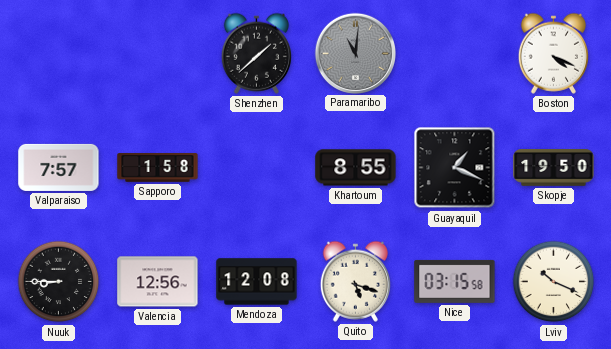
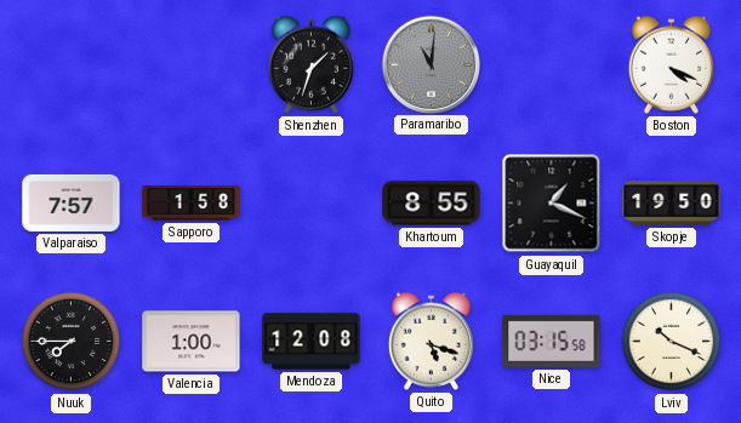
Shenzhen: 1:38 -> 1:33
Nuuk: 8:45 -> 7:45
Valencia: 12:56 -> 1:00
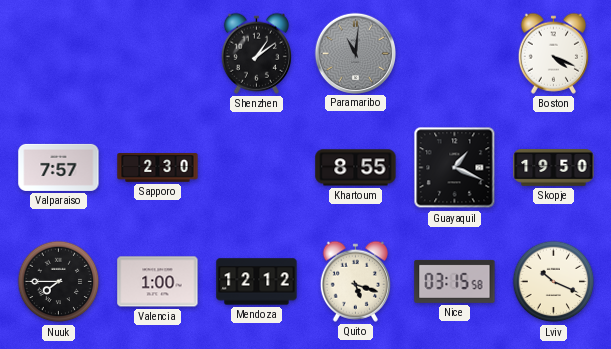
Shenzhen: 1:33 -> 1:09
Sapporo: 1:58 -> 2:30
Mendoza: 12:08 -> 12:12
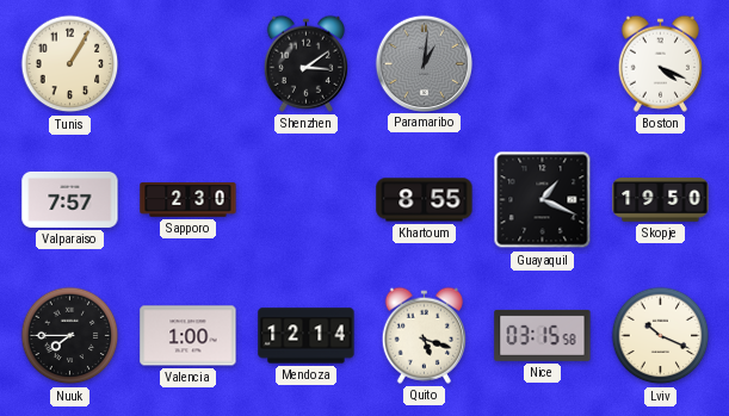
Tunis: none -> 1:05
Shenzhen: 1:09 -> 3:09
Paramaribo: 11:01 -> 1:01
Mendoza: 12:12 -> 12:14
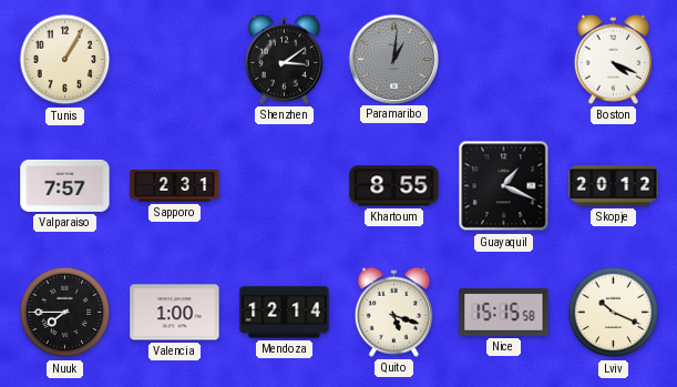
Sapporo: 2:30 -> 2:31
Skopje: 19:50 -> 20:12
Nice: 03:15 -> 15:15
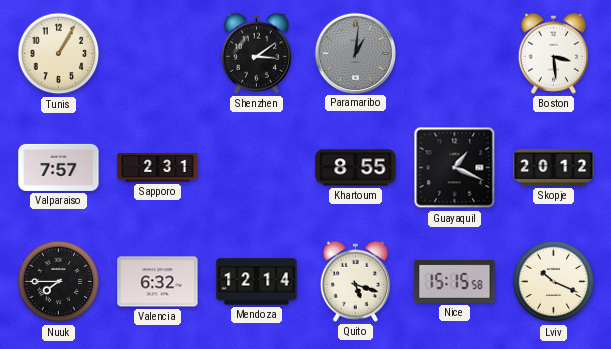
Boston: 4:19 -> 3:29
Valencia: 1:00 -> 6:32
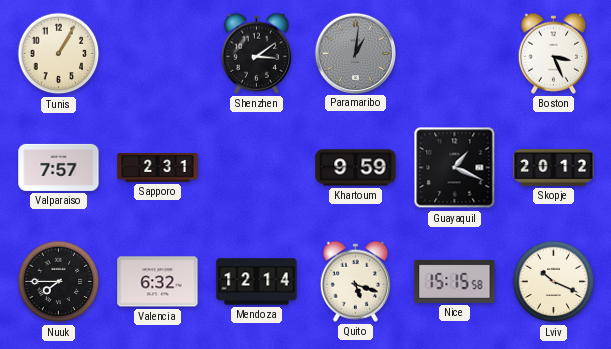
Boston: 3:29 -> 3:26
Khartoum: 8:55 -> 9:59
